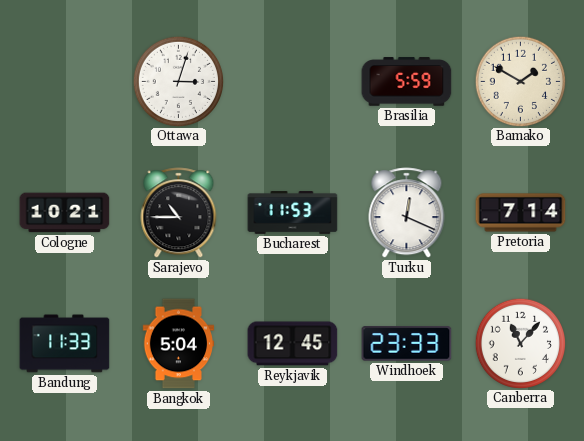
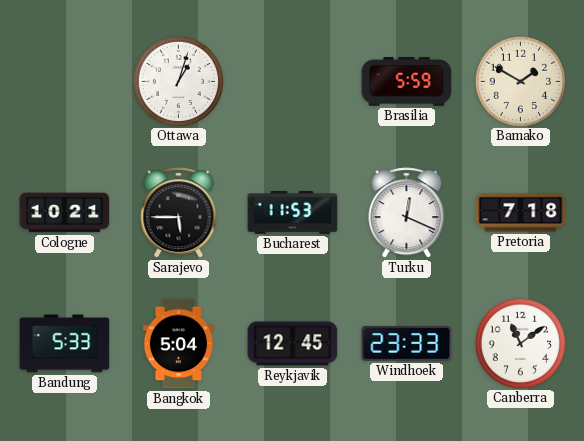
Ottawa: 3:03 -> 1:03
Sarajevo: 10:45 -> 5:45
Pretoria: 7:14 -> 7:18
Bandung: 11:33 -> 5:33
Canberra: 11:07 -> 11:09
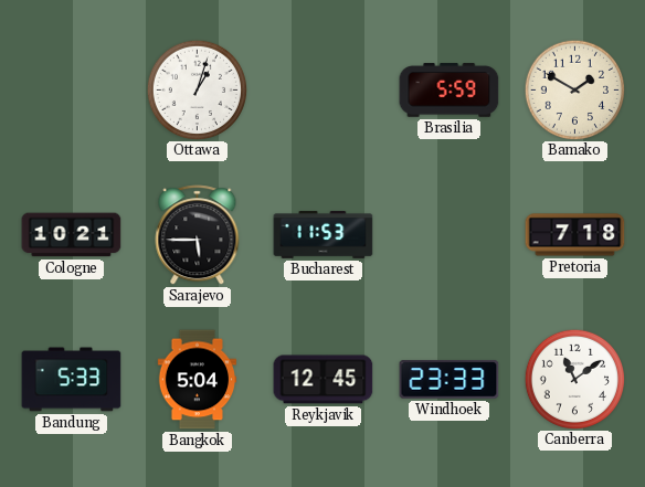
Turku: 12:19 -> none
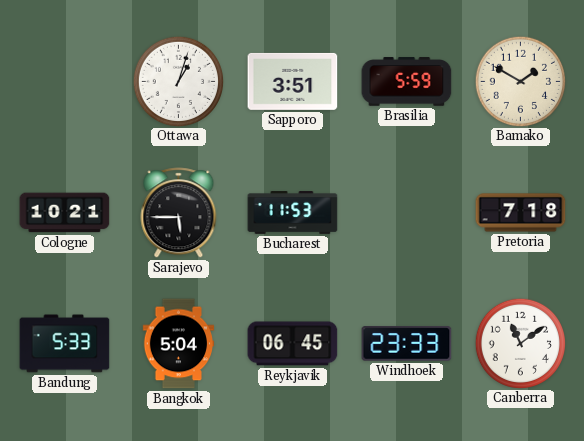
Sapporo: none -> 3:51
Reykjavik: 12:45 -> 06:45
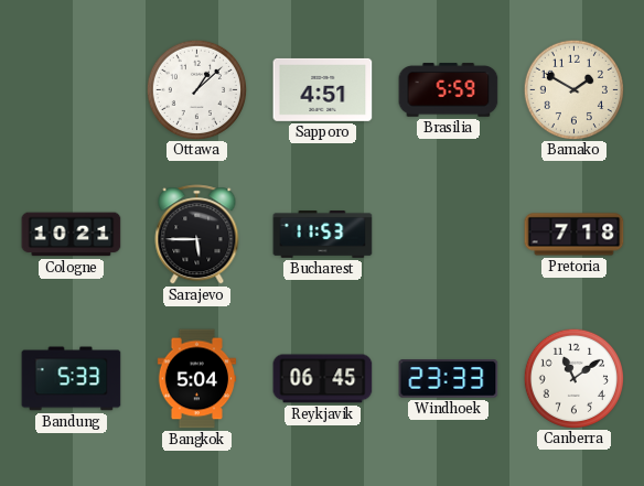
Ottawa: 1:03 -> 1:08
Sapporo: 3:51 -> 4:51
